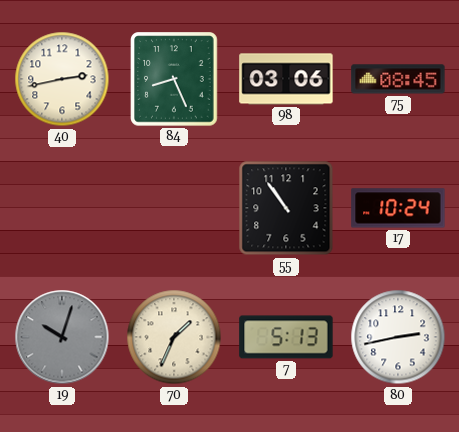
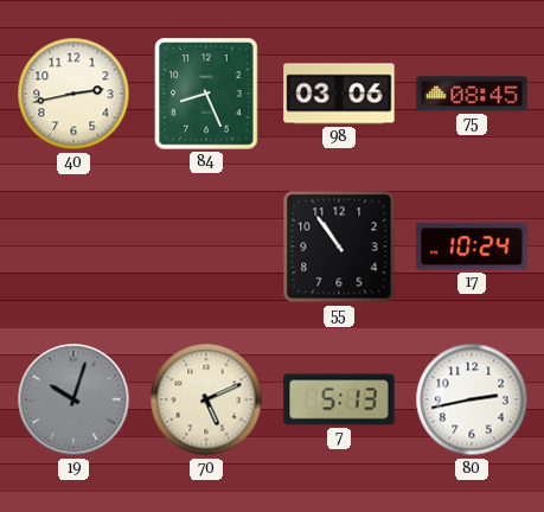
70: 1:34 -> 5:11
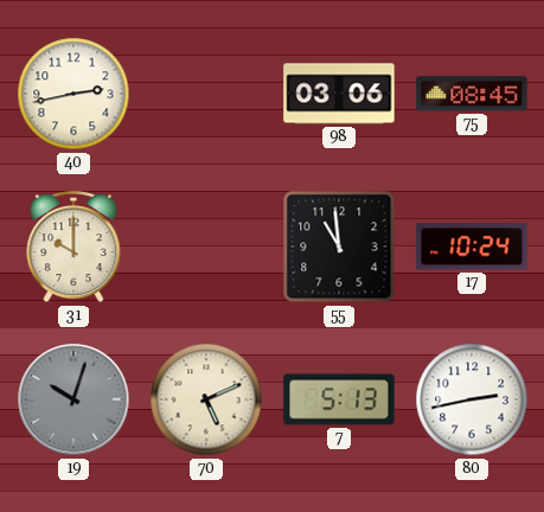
84: 8:26 -> none
31: none -> 10:00
55: 10:54 -> 10:59
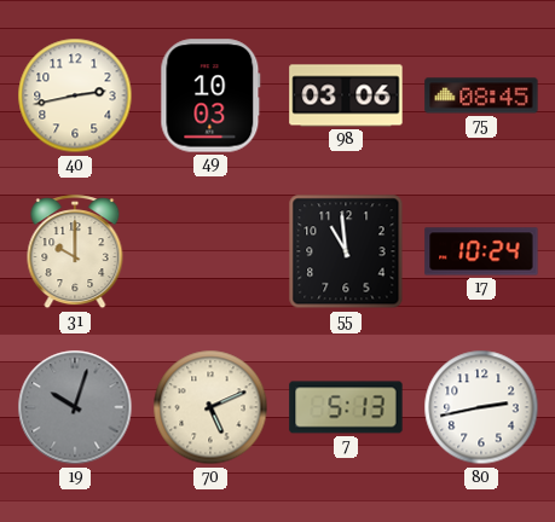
49: none -> 10:03
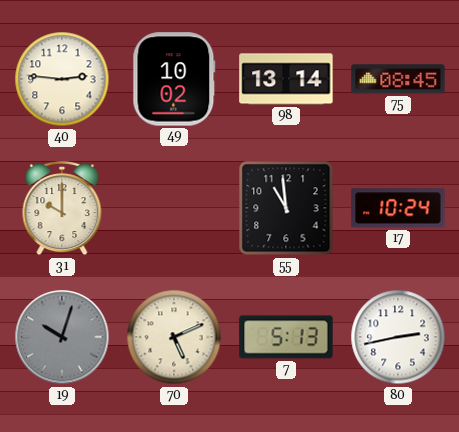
40: 2:43 -> 2:46
49: 10:03 -> 10:02
98: 03:06 -> 13:14
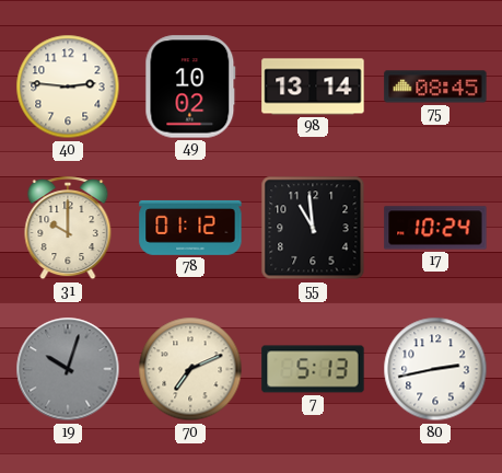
78: none -> 01:12
70: 5:11 -> 7:11
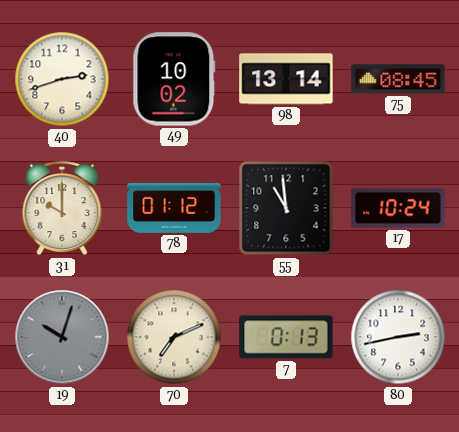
40: 2:46 -> 2:42
7: 5:13 -> 0:13
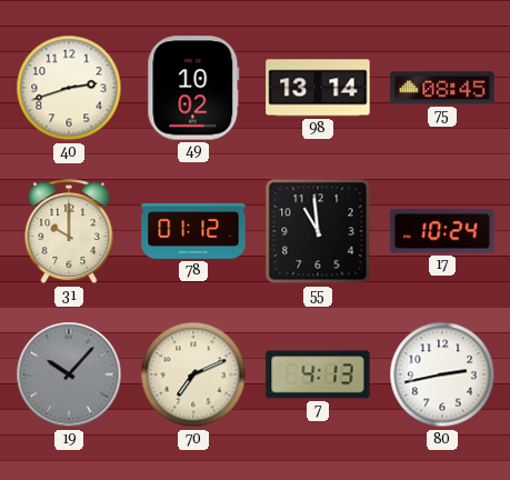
19: 10:03 -> 10:07
7: 0:13 -> 4:13
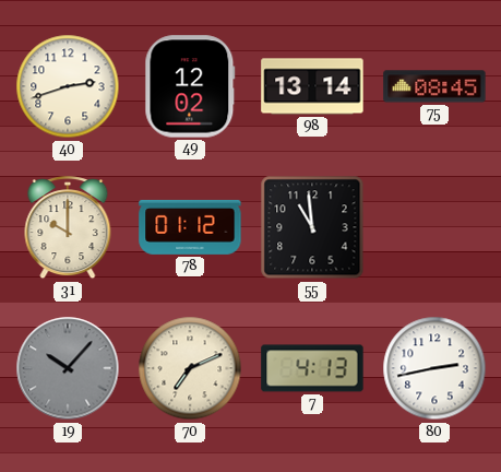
49: 10:02 -> 12:02
17: 10:24 -> none
